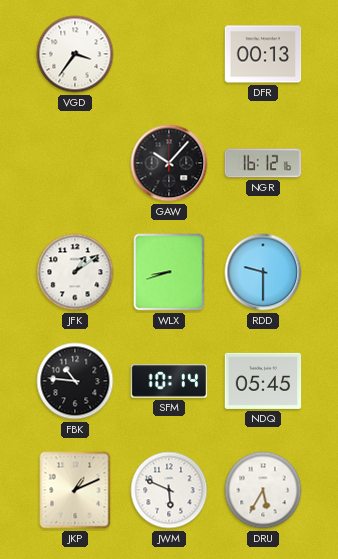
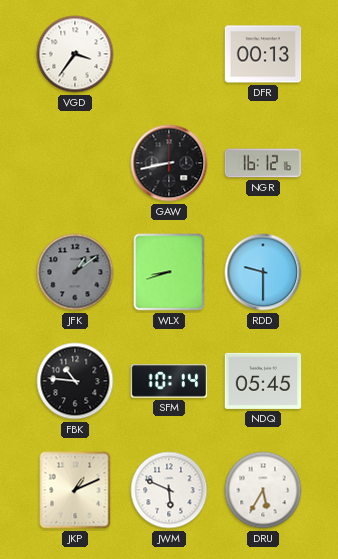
GAW: 10:07 -> 8:43
JFK dial: white -> grey
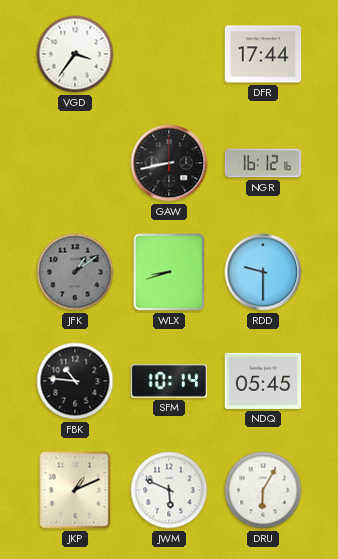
DFR: 00:13 -> 17:44
DRU: 5:35 -> 6:05
